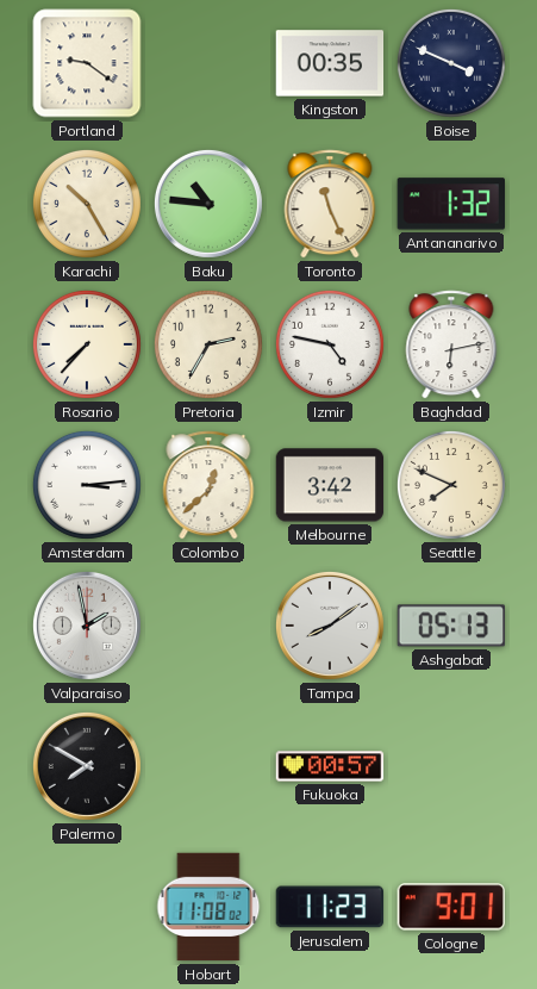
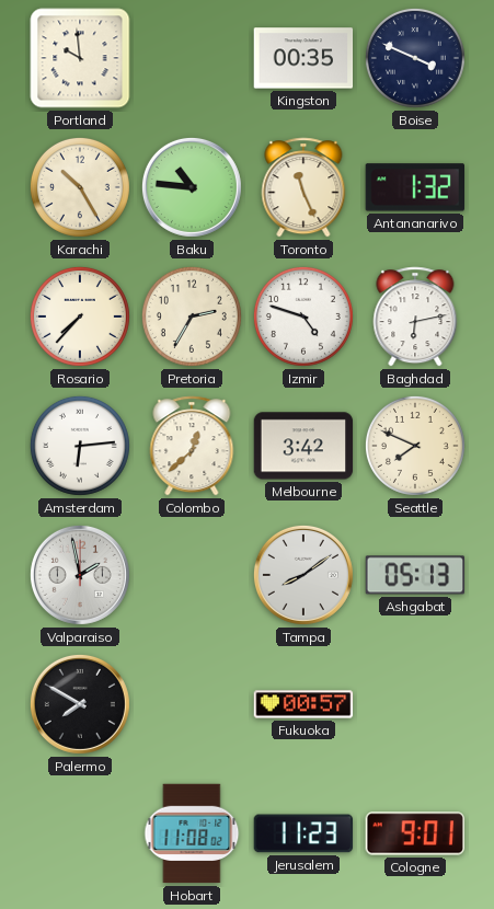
Portland: 9:21 -> 9:59
Izmir: 4:47 -> 4:48
Amsterdam: 3:14 -> 6:14
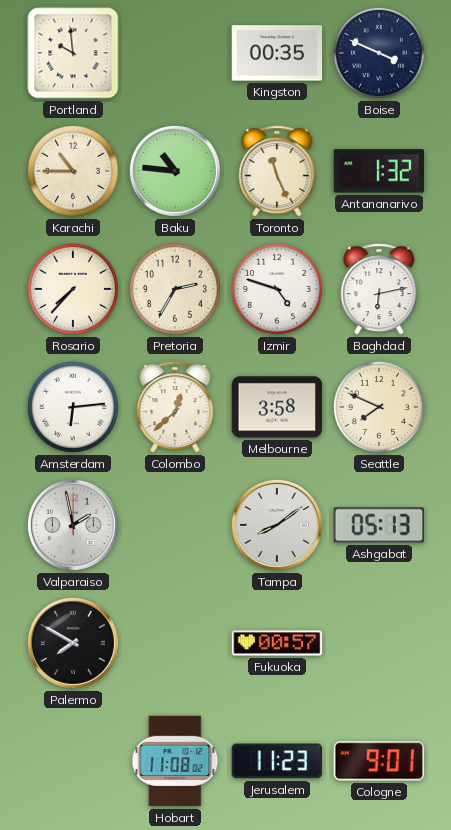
Karachi: 10:25 -> 10:45
Melbourne: 3:42 -> 3:58
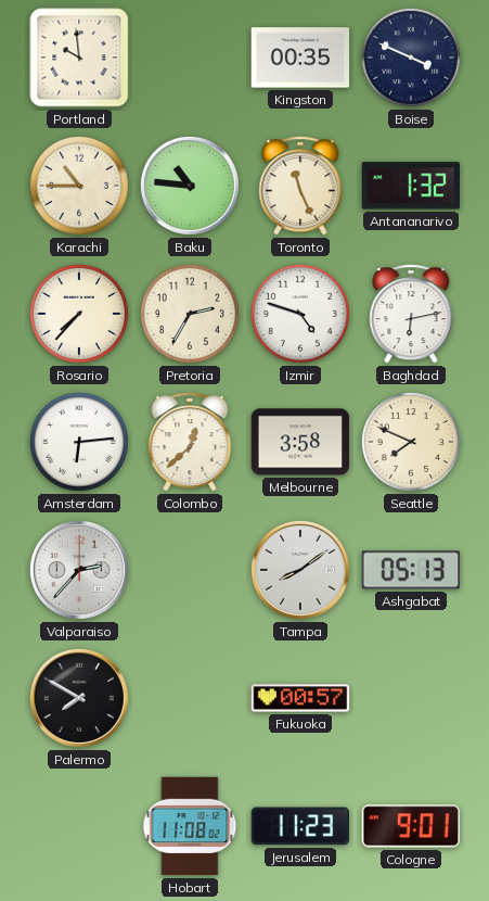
Valparaiso: 1:58 -> 2:37
